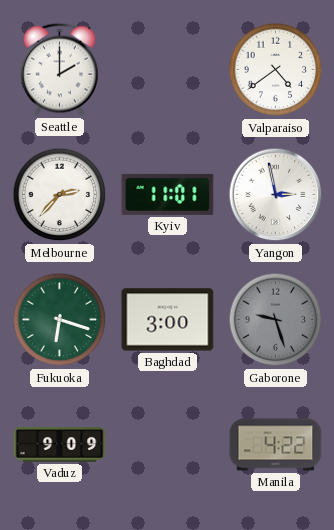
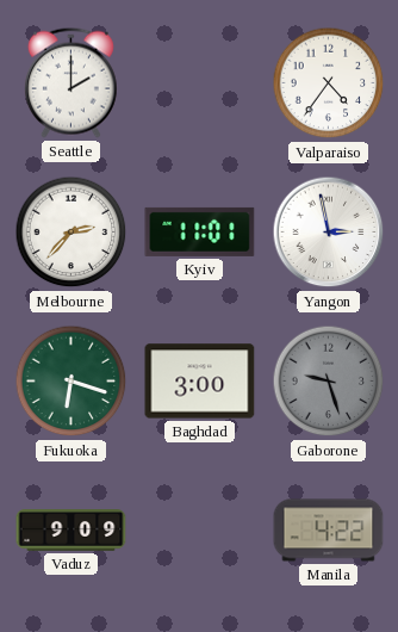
Valparaiso: 4:39 -> 4:36
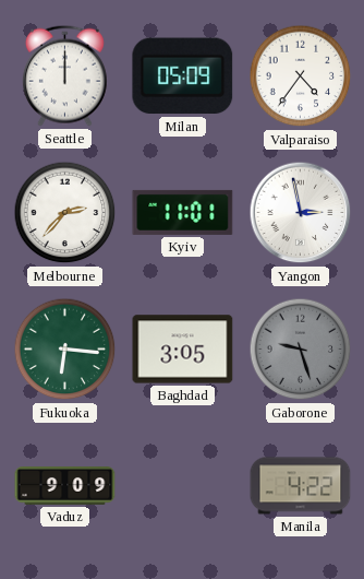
Seattle: 2:00 -> 12:00
Milan: none -> 05:09
Fukuoka: 6:18 -> 6:16
Baghdad: 3:00 -> 3:05
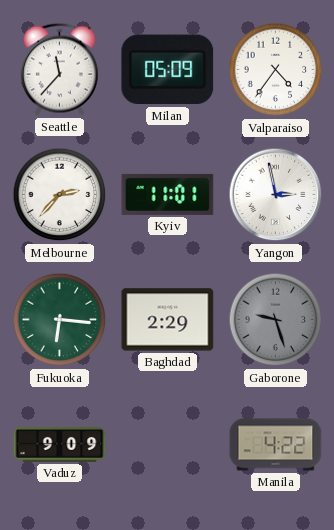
Seattle: 12:00 -> 11:37
Baghdad: 3:05 -> 2:29
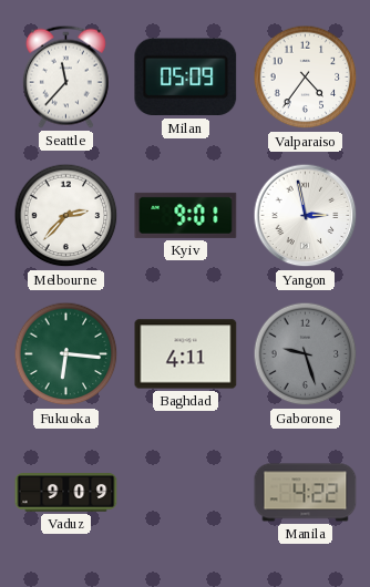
Kyiv: 11:01 -> 9:01
Baghdad: 2:29 -> 4:11
